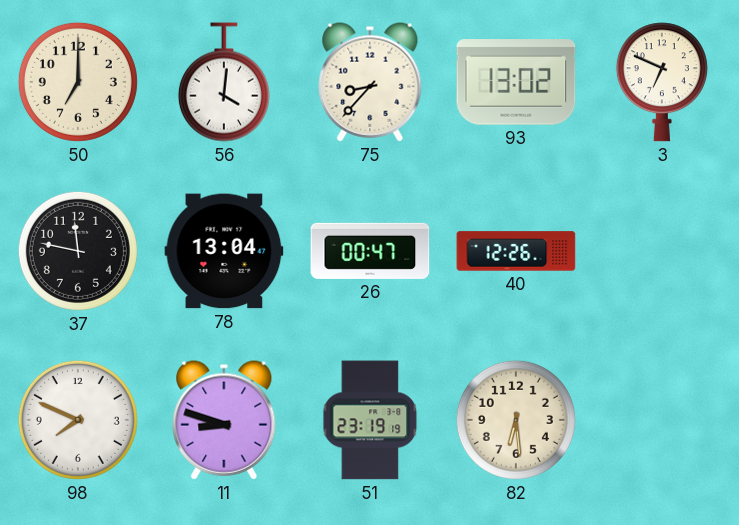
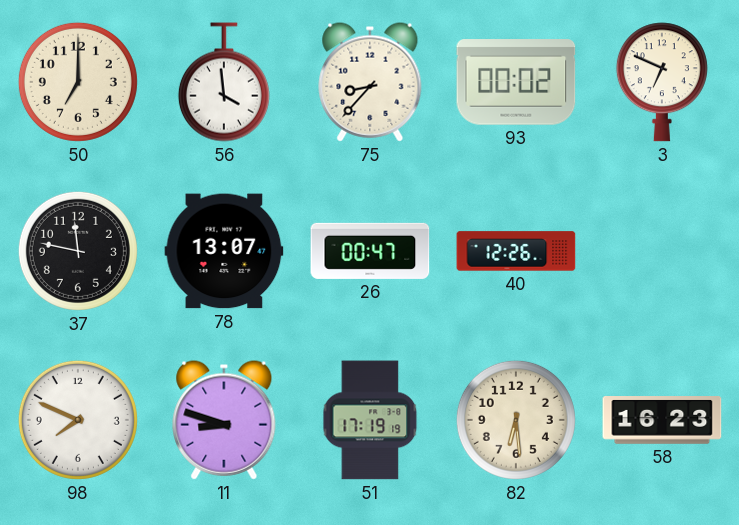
56: 4:01 -> 3:59
93: 13:02 -> 00:02
78: 13:04 -> 13:07
51: 23:19 -> 17:19
58: none -> 16:23
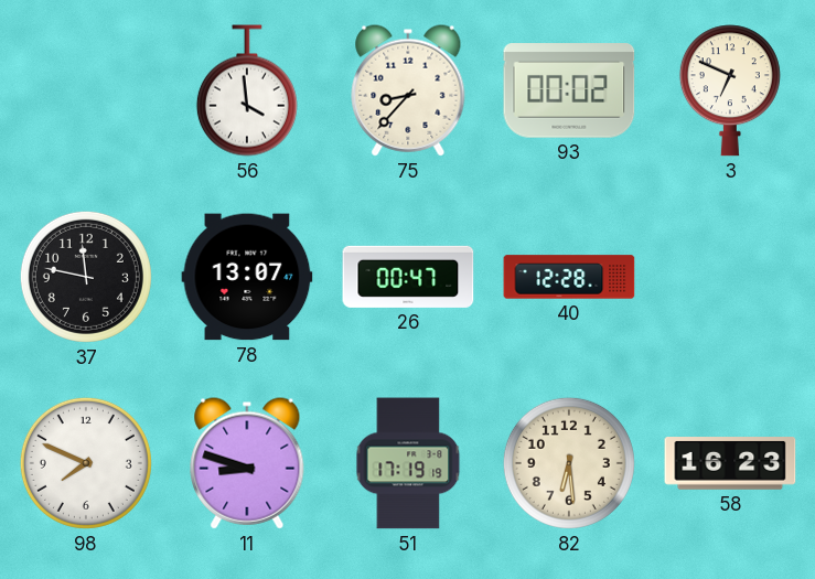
50: 7:00 -> none
40: 12:26 -> 12:28
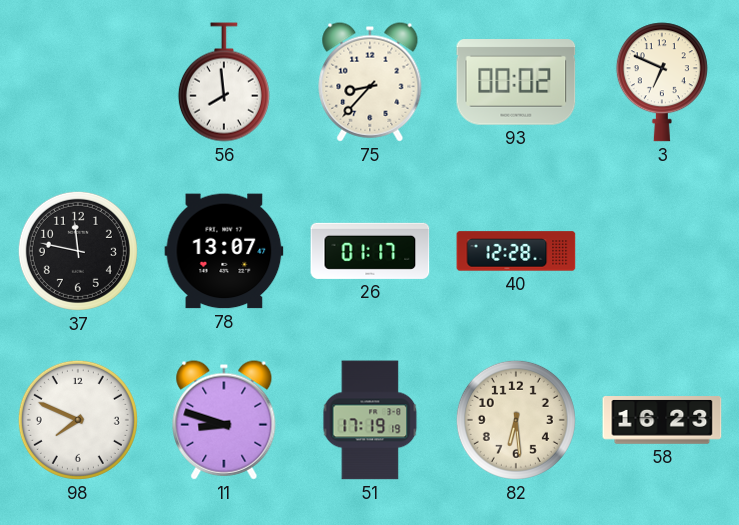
56: 3:59 -> 7:59
26: 00:47 -> 01:17
